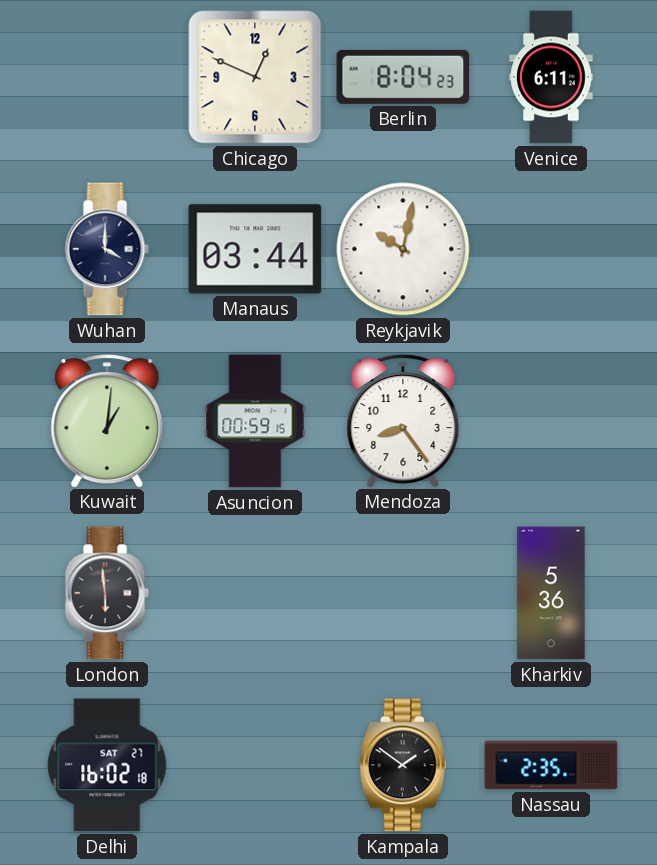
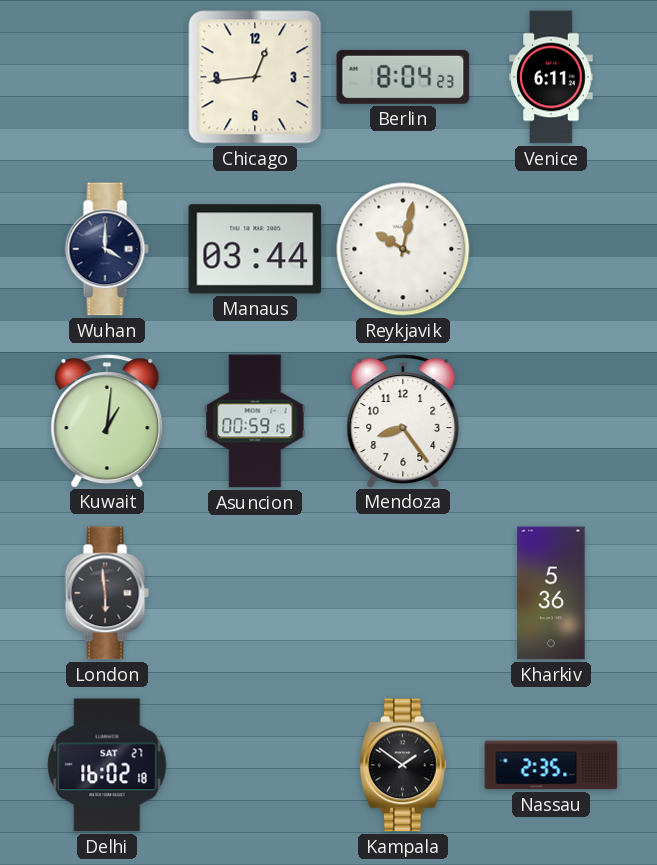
Chicago: 12:49 -> 12:44
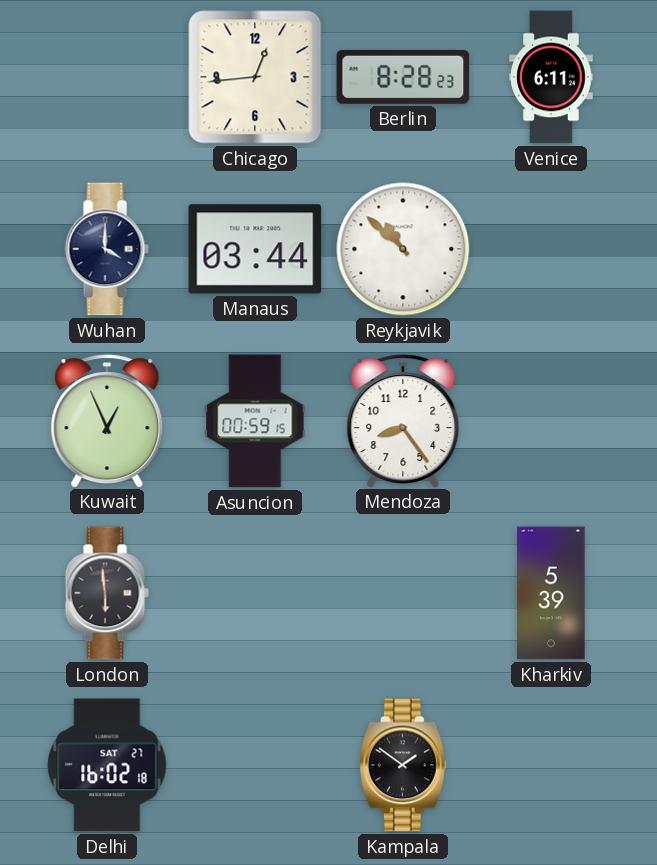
Berlin: 8:04 -> 8:28
Reykjavik: 10:02 -> 10:52
Kuwait: 1:01 -> 12:56
Kharkiv: 5:36 -> 5:39
Nassau: 2:35 -> none
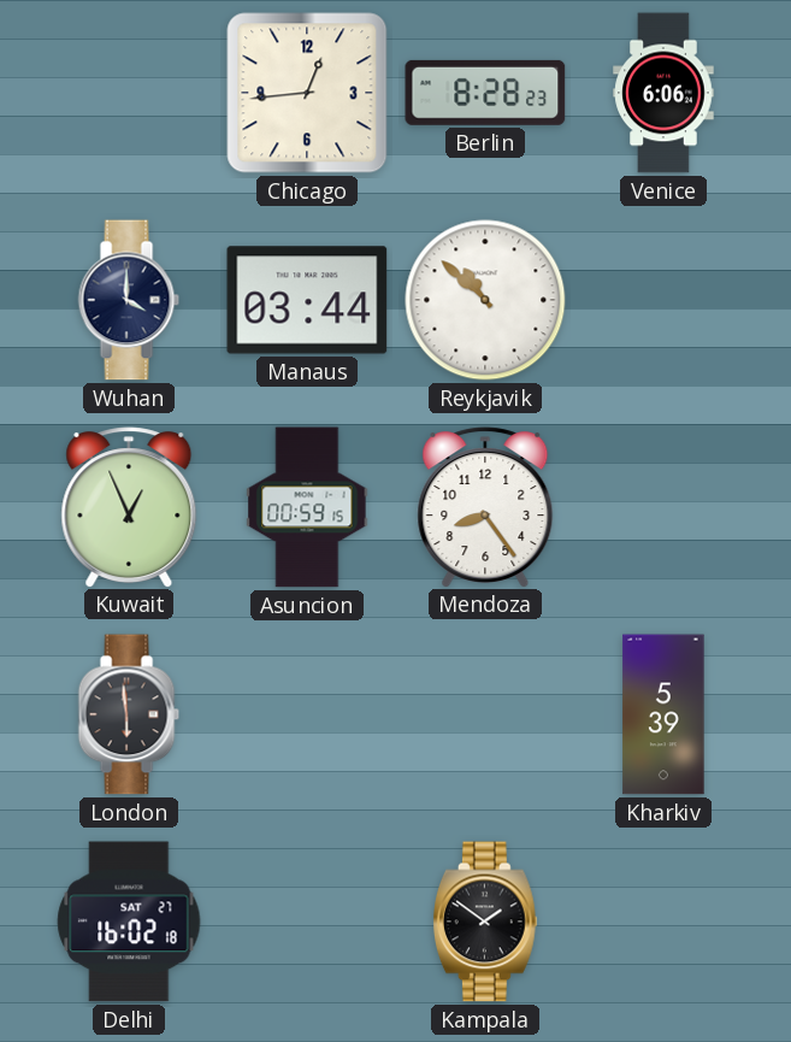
Venice: 6:11 -> 6:06
